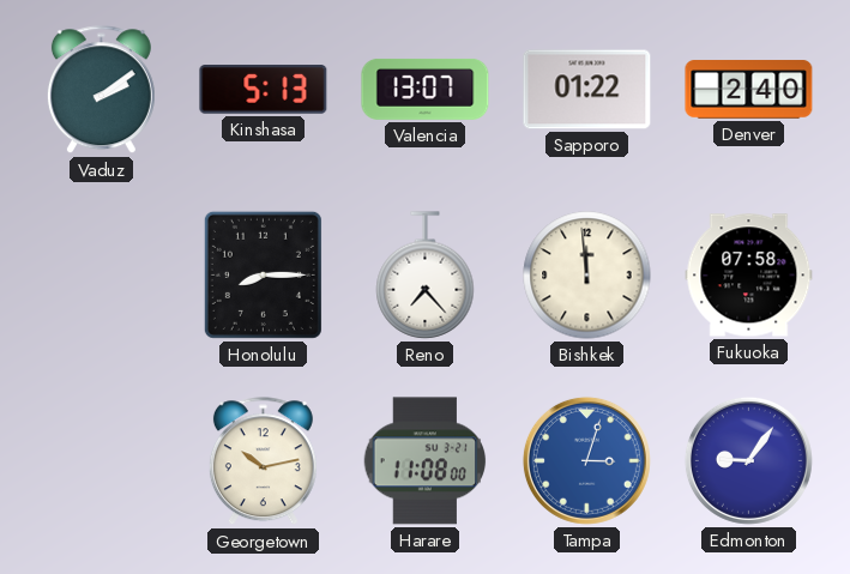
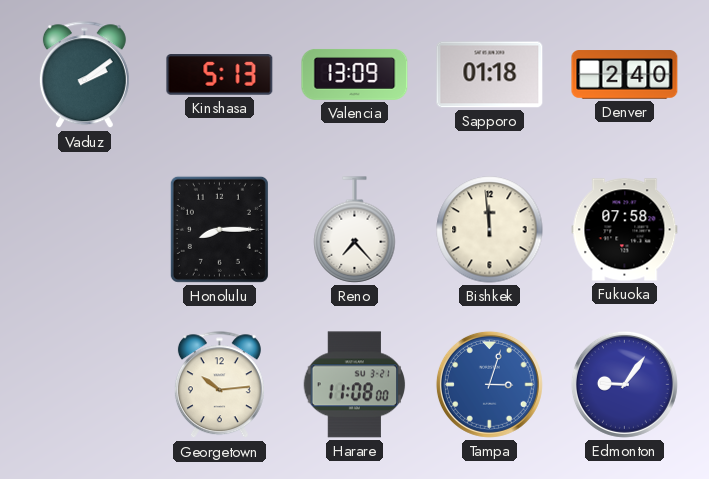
Valencia: 13:07 -> 13:09
Sapporo: 01:22 -> 01:18
Georgetown: 10:13 -> 10:14
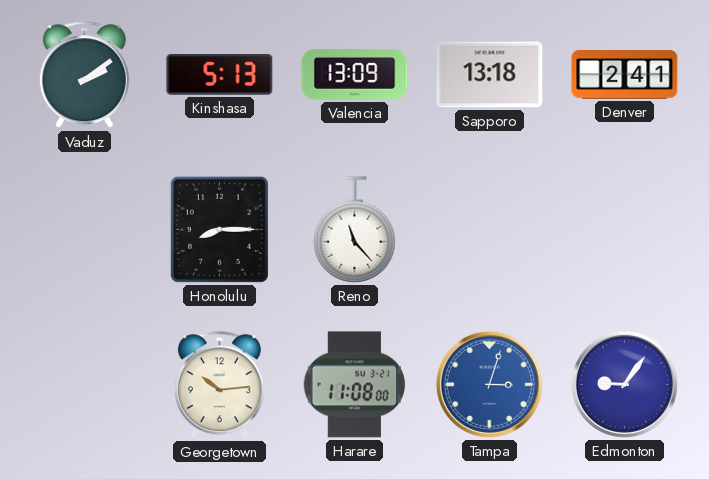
Sapporo: 01:18 -> 13:18
Denver: 2:40 -> 2:41
Reno: 7:23 -> 11:23
Bishkek: 11:59 -> none
Fukuoka: 07:58 -> none
